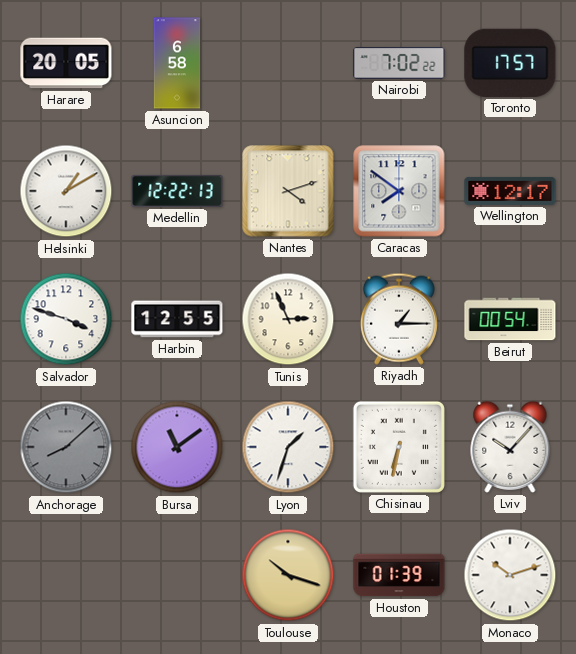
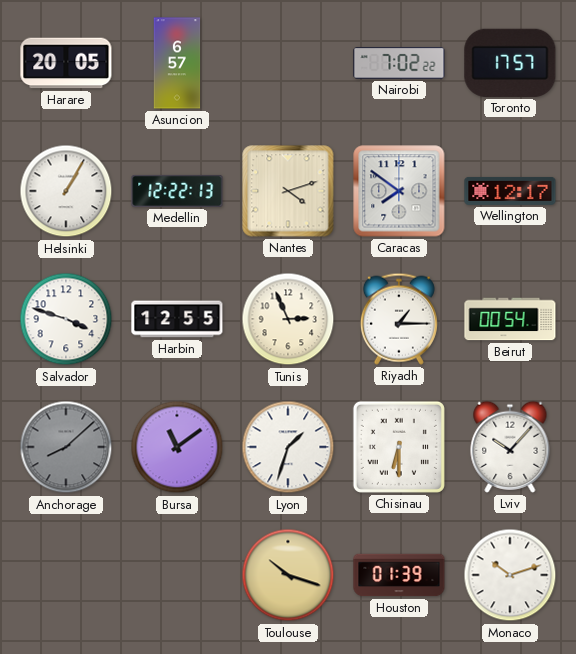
Asuncion: 6:58 -> 6:57
Helsinki: 1:10 -> 1:05
Chisinau: 6:32 -> 6:30
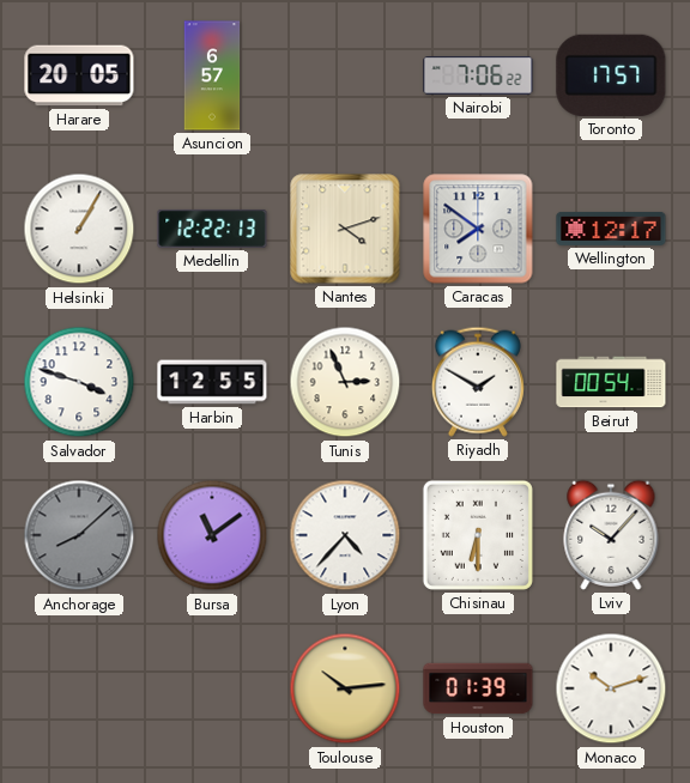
Nairobi: 7:02 -> 7:06
Riyadh: 1:15 -> 1:50
Lyon: 1:33 -> 4:37
Toulouse: 10:18 -> 10:14
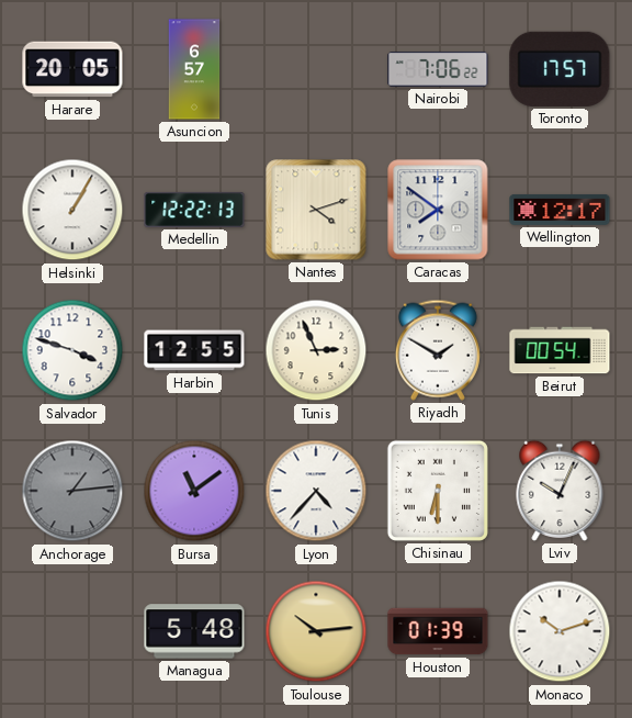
Anchorage: 8:08 -> 1:14
Lviv: 10:07 -> 10:04
Managua: none -> 5:48
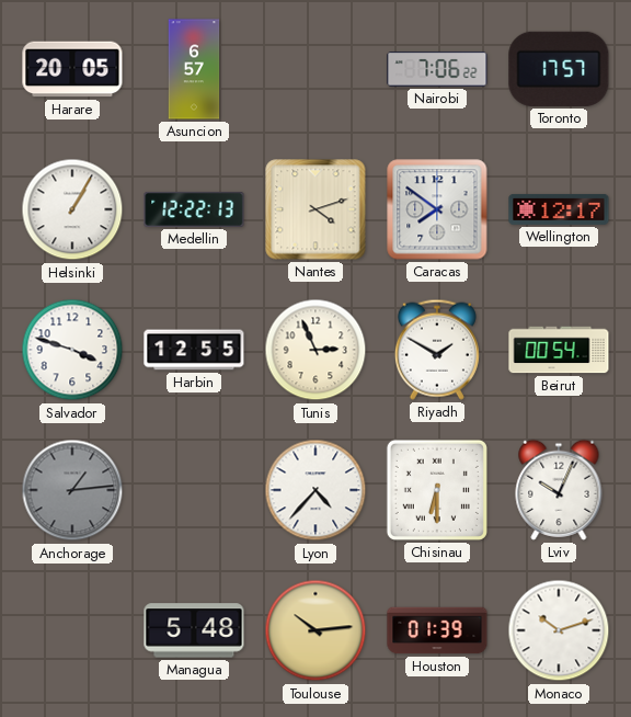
Bursa: 11:09 -> none
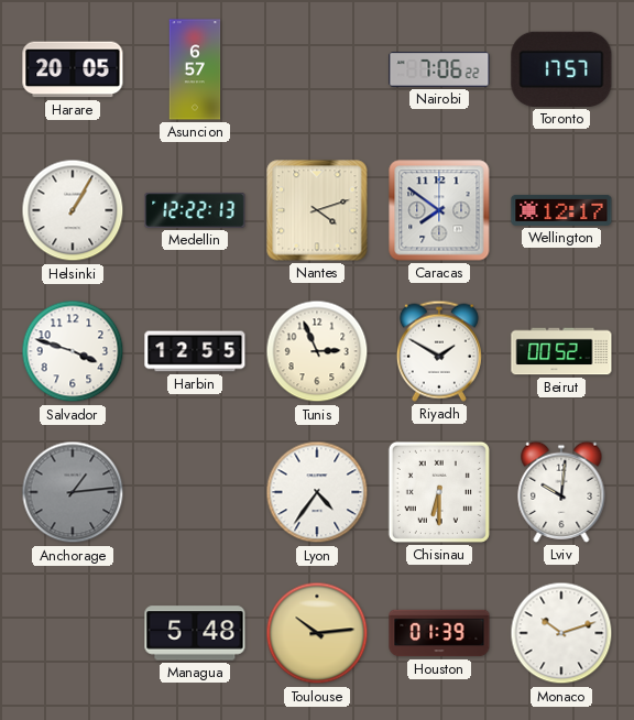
Beirut: 00:54 -> 00:52
Lyon: 4:37 -> 4:36
Lviv: 10:04 -> 10:01
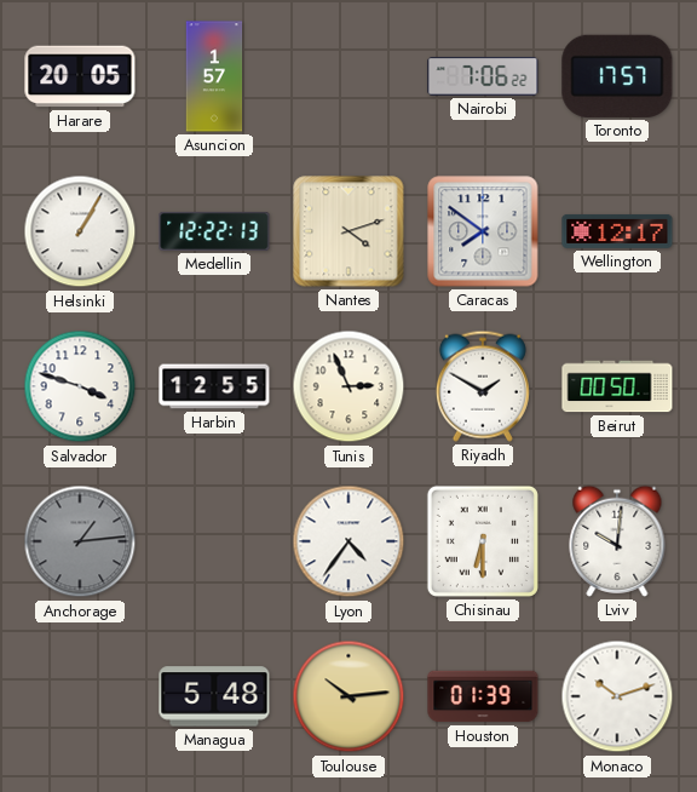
Asuncion: 6:57 -> 1:57
Beirut: 00:52 -> 00:50
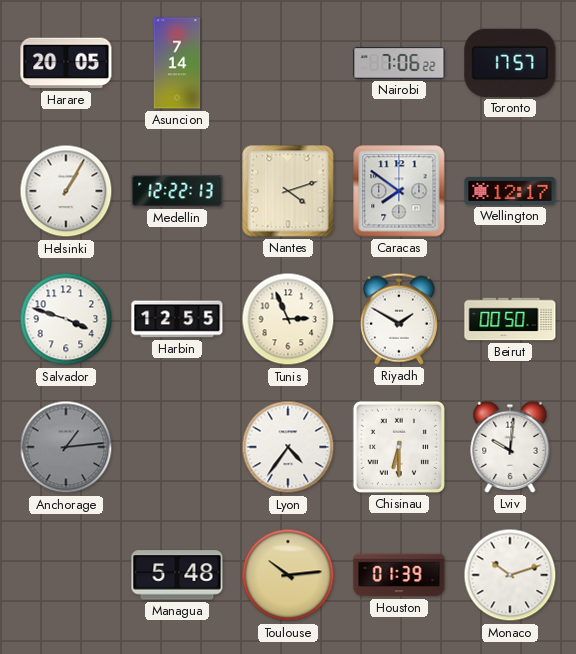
Asuncion: 1:57 -> 7:14
